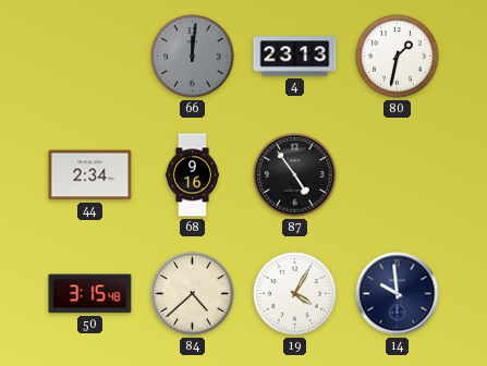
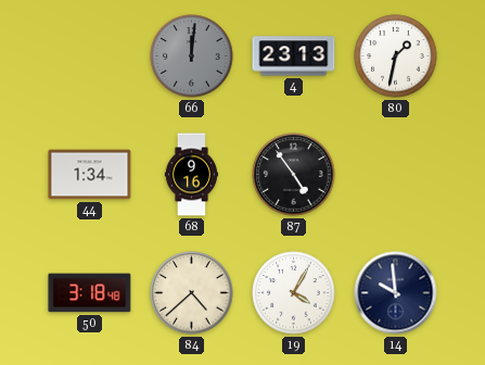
44: 2:34 -> 1:34
50: 3:15 -> 3:18
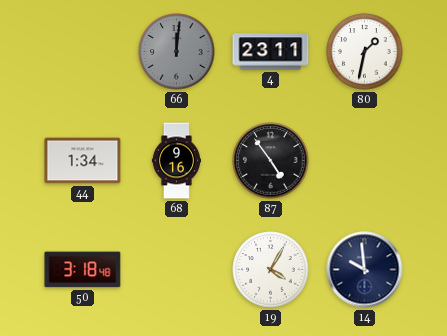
4: 23:13 -> 23:11
84: 4:38 -> none
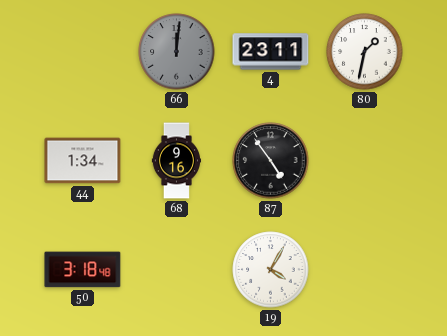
14: 9:59 -> none
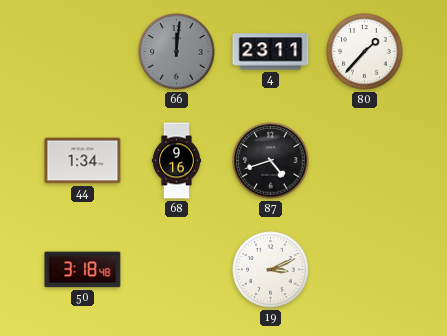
80: 1:32 -> 1:37
87: 4:54 -> 4:42
19: 4:05 -> 3:11
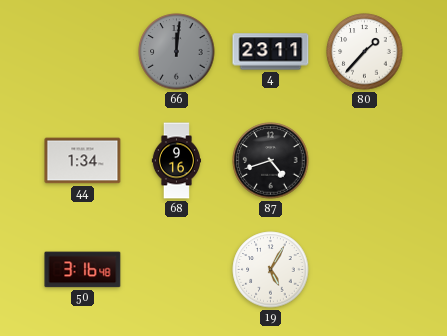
50: 3:18 -> 3:16
19: 3:11 -> 5:05
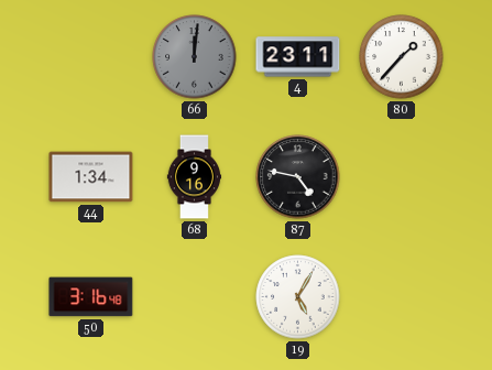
87: 4:42 -> 4:47
